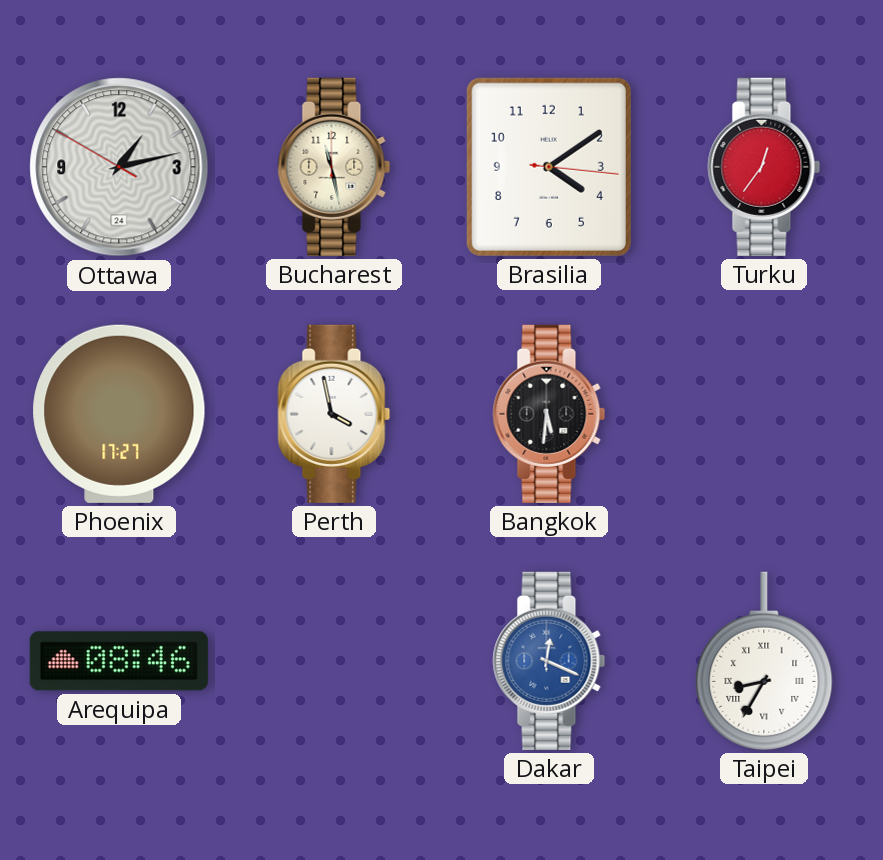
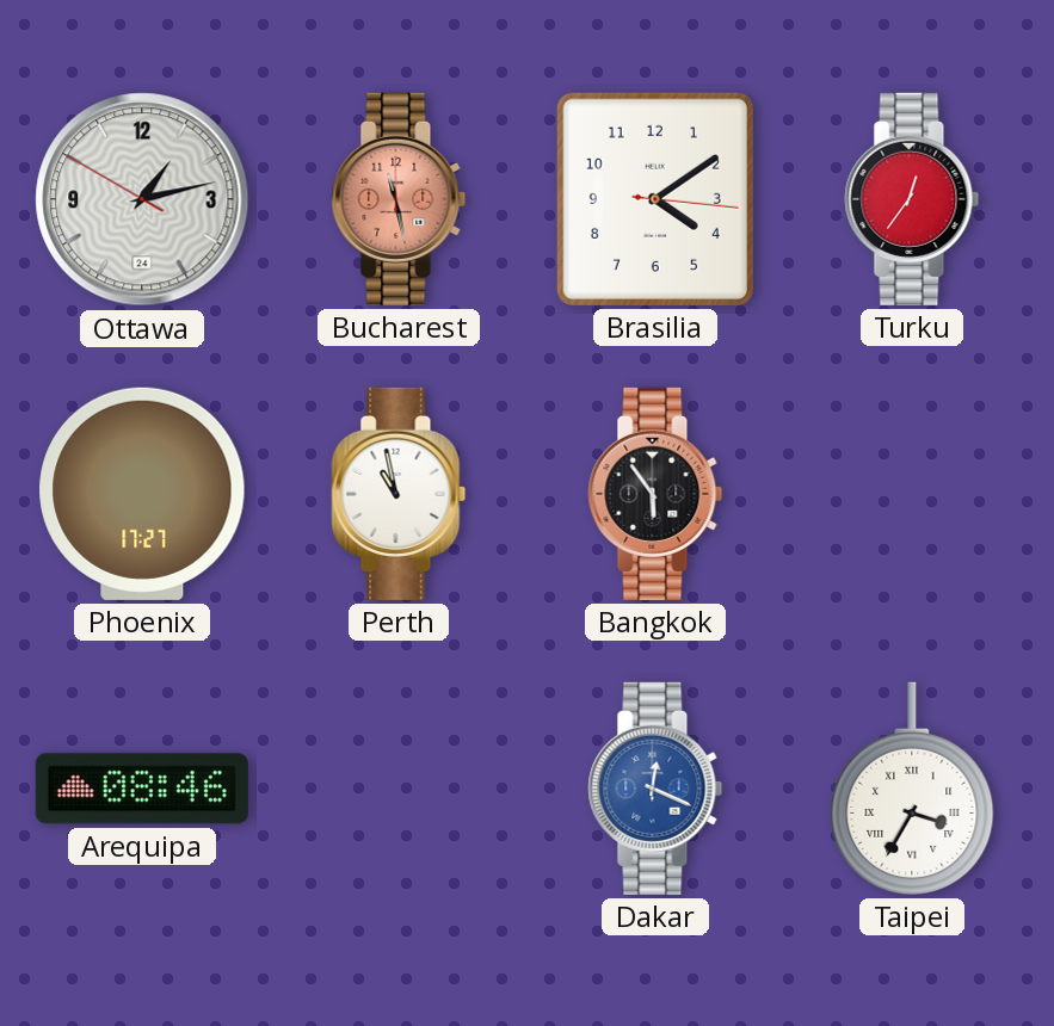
Bucharest dial: cream -> salmon
Perth: 3:58 -> 10:58
Bangkok: 5:31 -> 5:54
Taipei: 8:35 -> 3:35
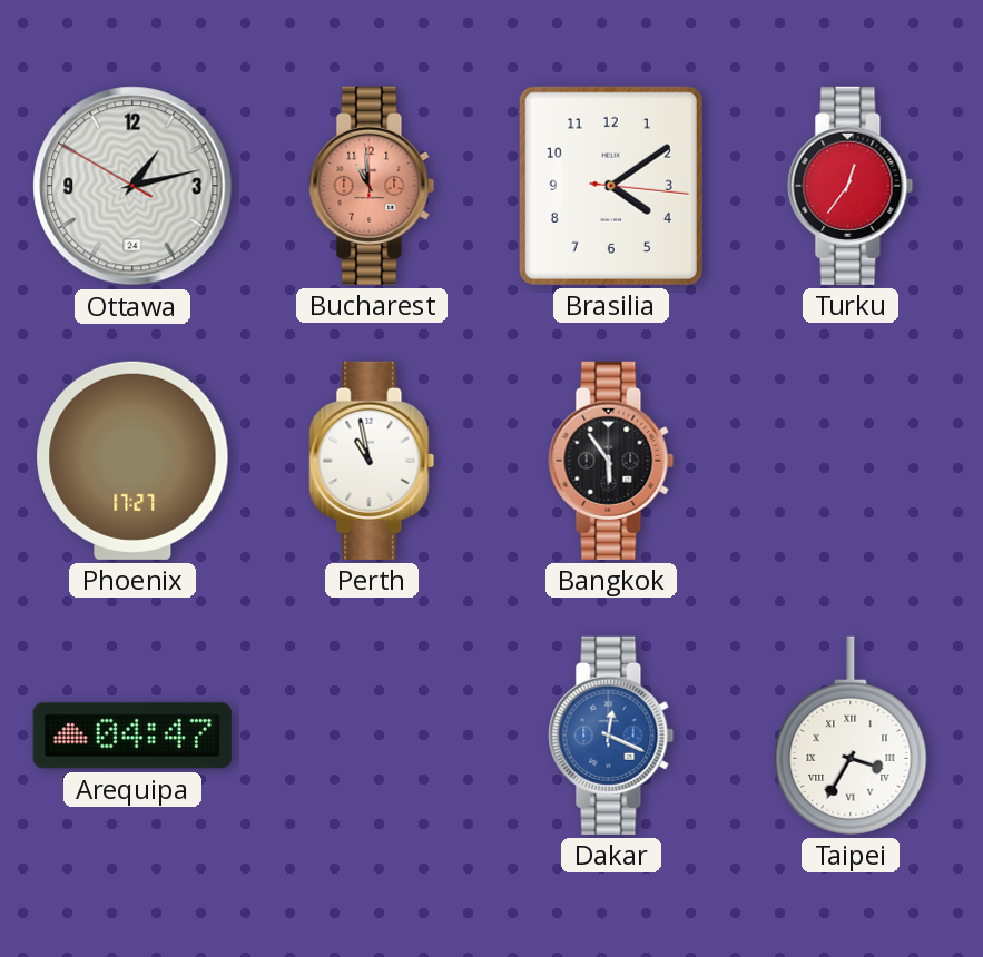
Bucharest: 11:28 -> 10:59
Arequipa: 08:46 -> 04:47
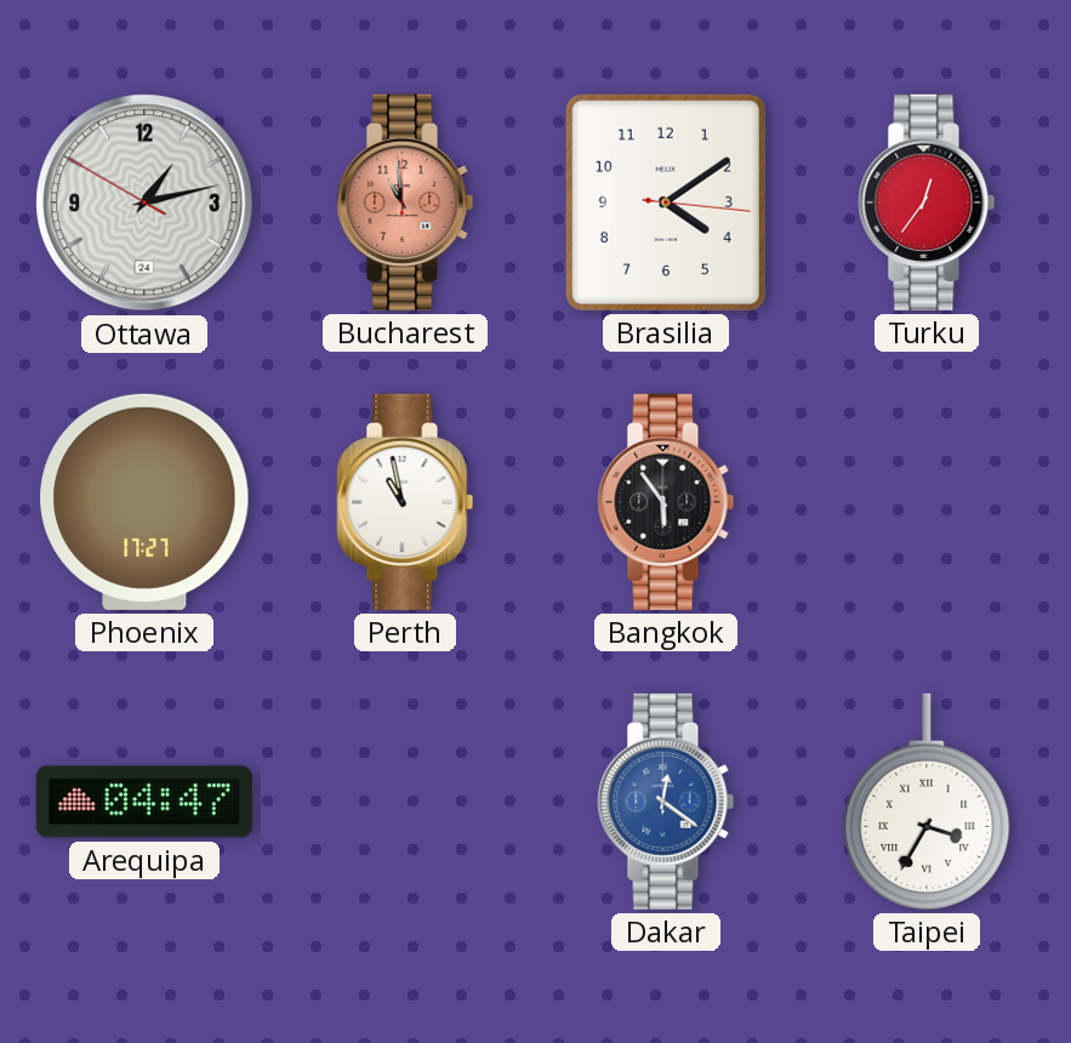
Dakar: 12:19 -> 12:21
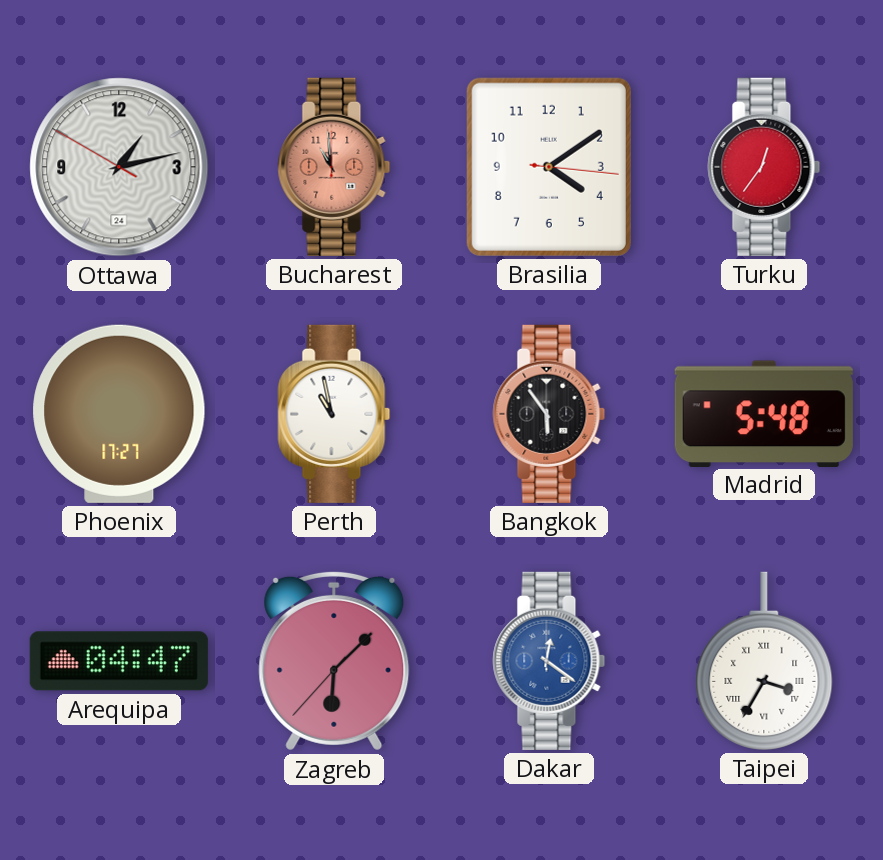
Madrid: none -> 5:48
Zagreb: none -> 6:07
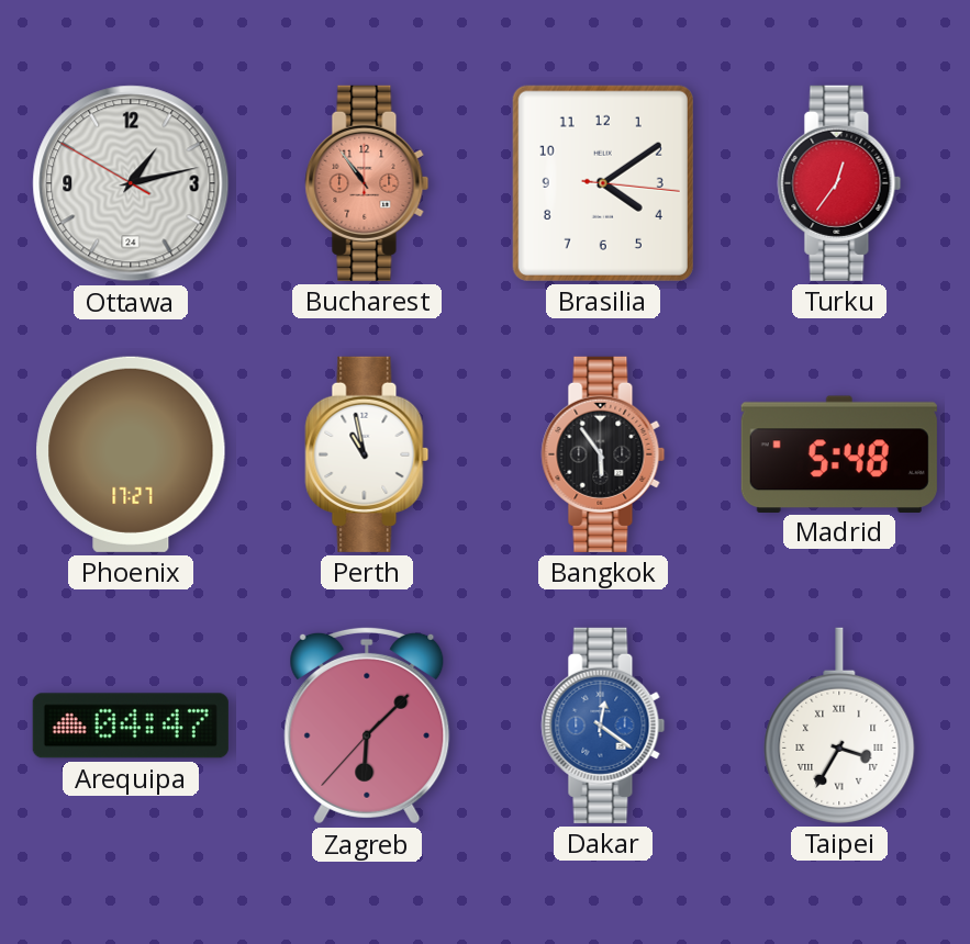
Bucharest: 10:59 -> 10:54
